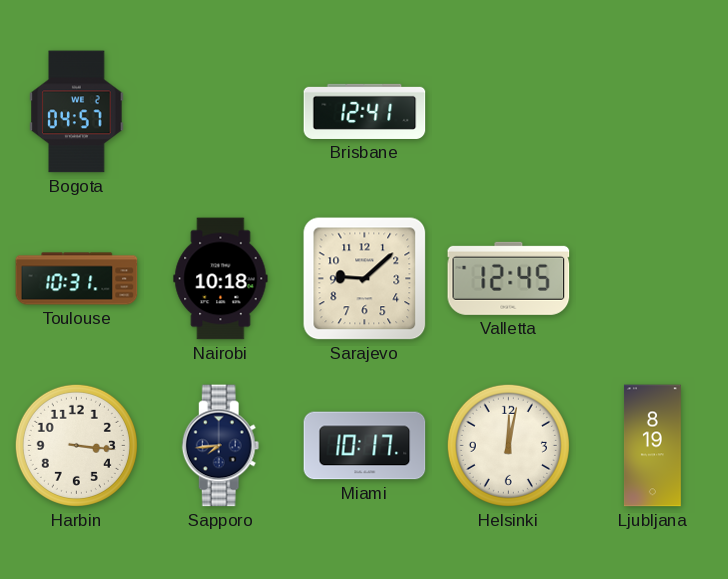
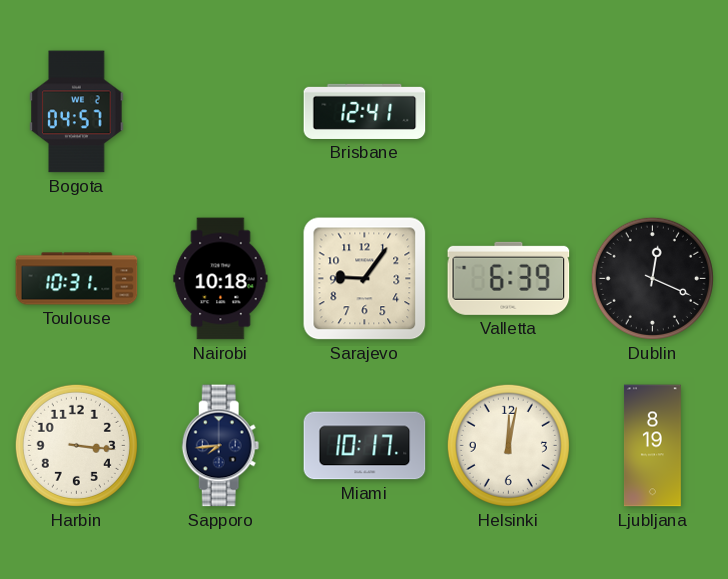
Sarajevo: 9:08 -> 9:06
Valletta: 12:45 -> 6:39
Dublin: none -> 12:19
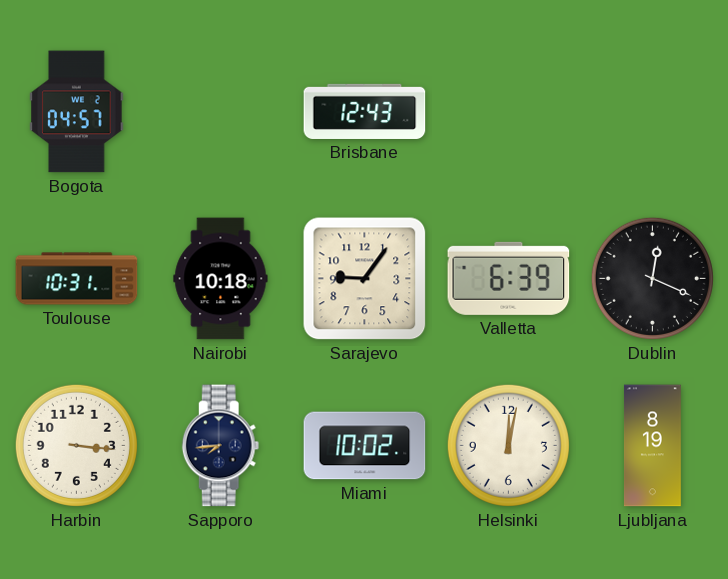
Brisbane: 12:41 -> 12:43
Miami: 10:17 -> 10:02
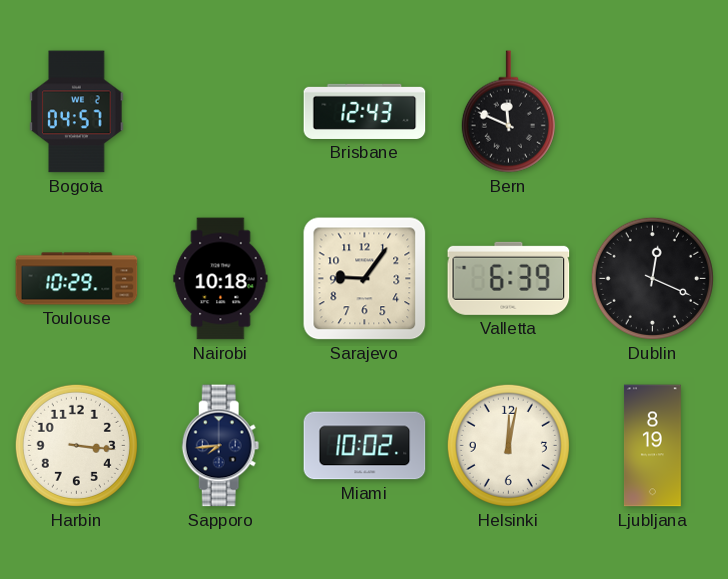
Bern: none -> 11:49
Toulouse: 10:31 -> 10:29
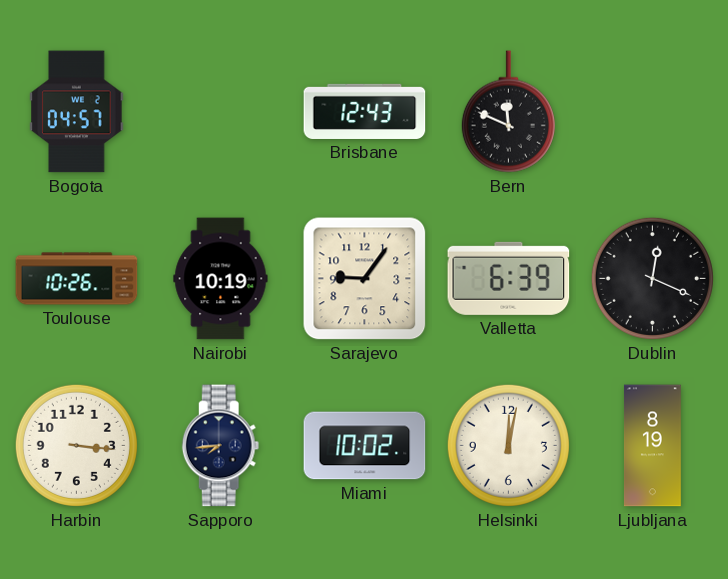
Toulouse: 10:29 -> 10:26
Nairobi: 10:18 -> 10:19
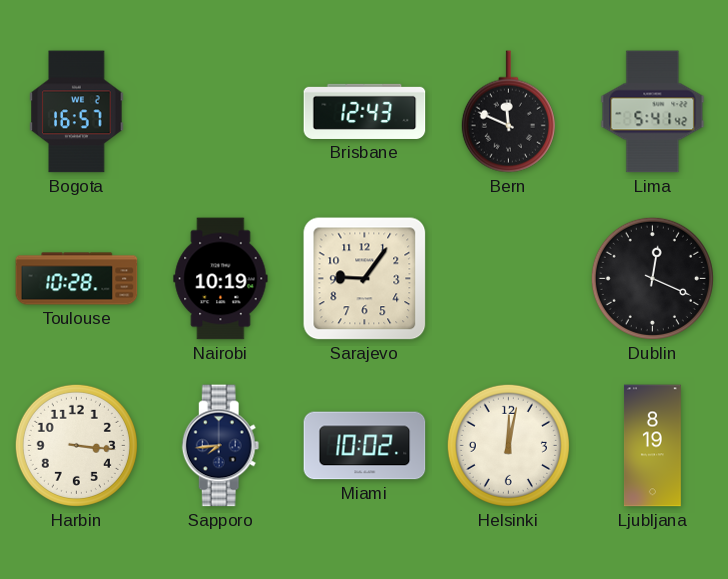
Bogota: 04:57 -> 16:57
Lima: none -> 5:41
Toulouse: 10:26 -> 10:28
Valletta: 6:39 -> none
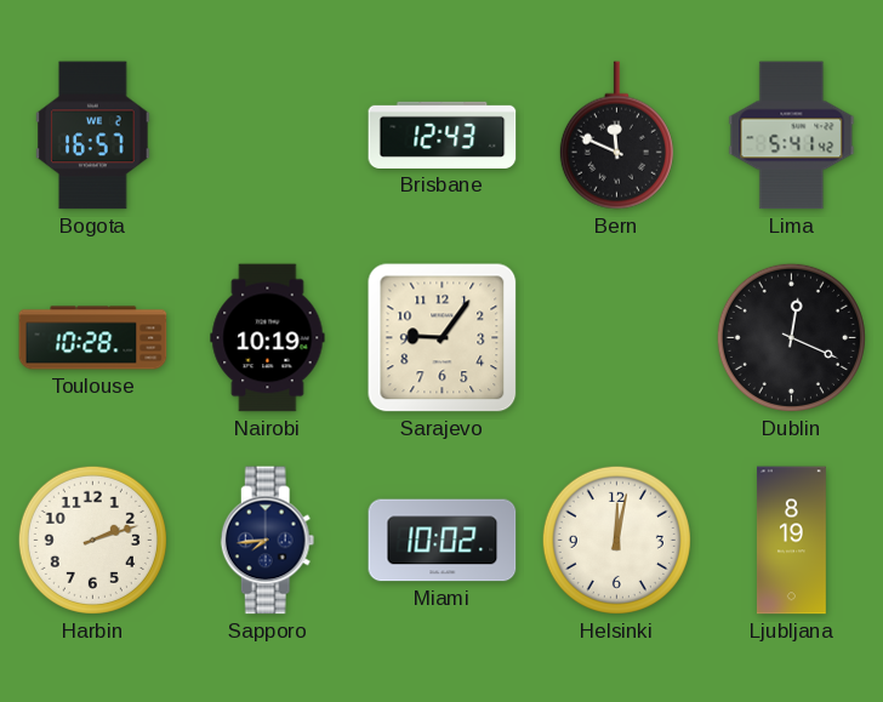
Harbin: 3:16 -> 2:12
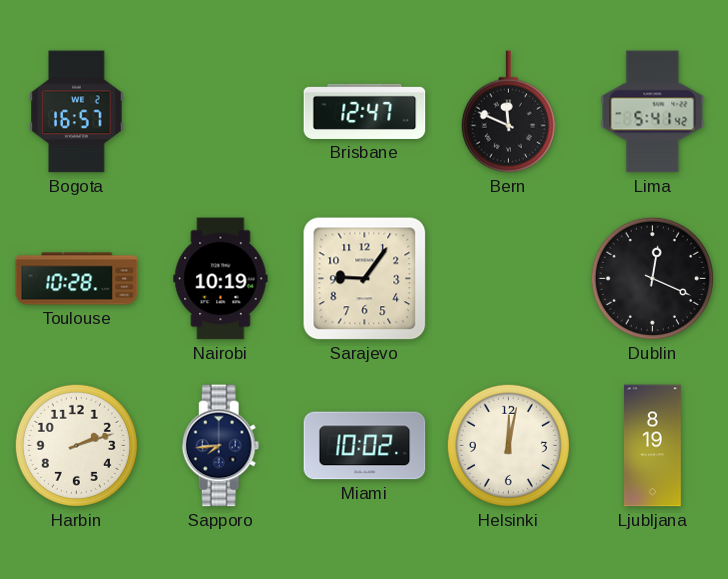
Brisbane: 12:43 -> 12:47
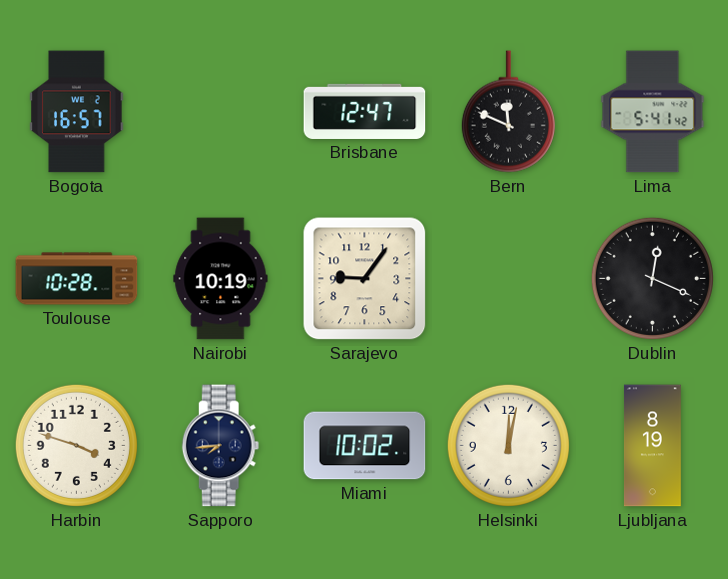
Harbin: 2:12 -> 3:48
